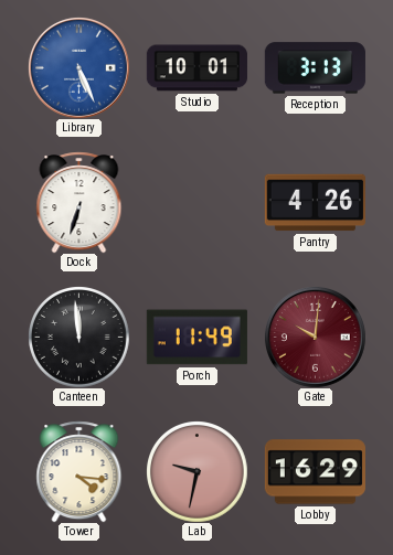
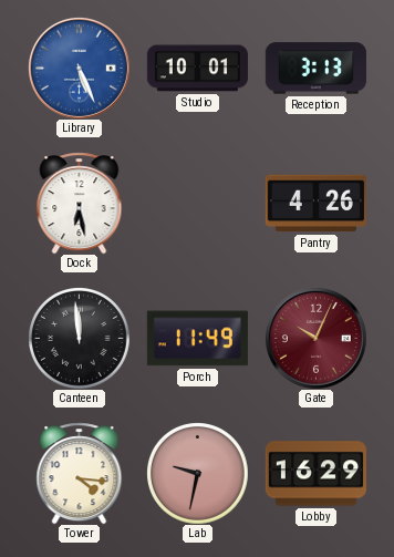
Dock: 6:33 -> 6:28
Gate: 10:01 -> 10:04
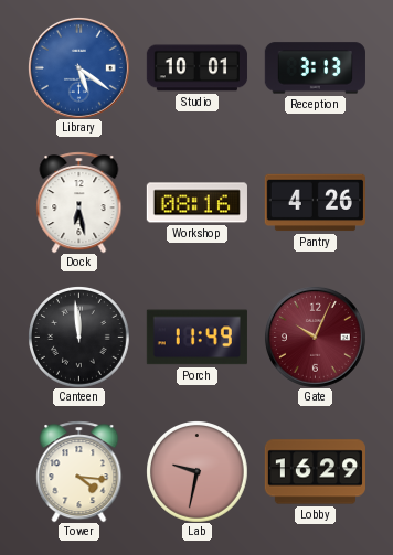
Library: 5:26 -> 5:21
Workshop: none -> 08:16
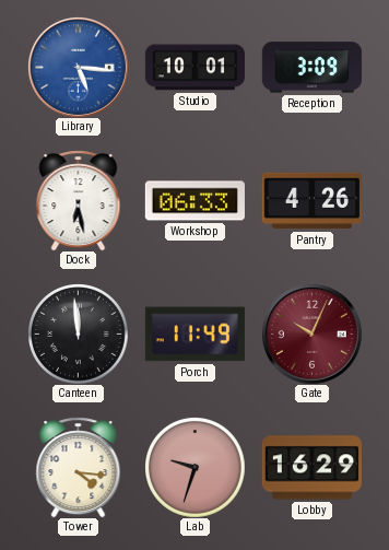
Library: 5:21 -> 5:16
Reception: 3:13 -> 3:09
Workshop: 08:16 -> 06:33
Lab: 9:32 -> 9:33
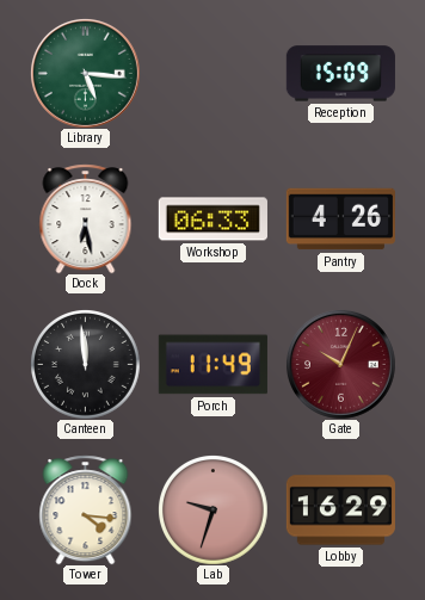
Library dial: blue -> green
Studio: 10:01 -> none
Reception: 3:09 -> 15:09
